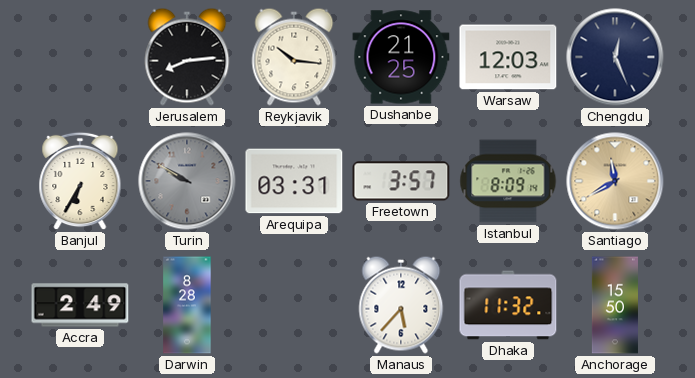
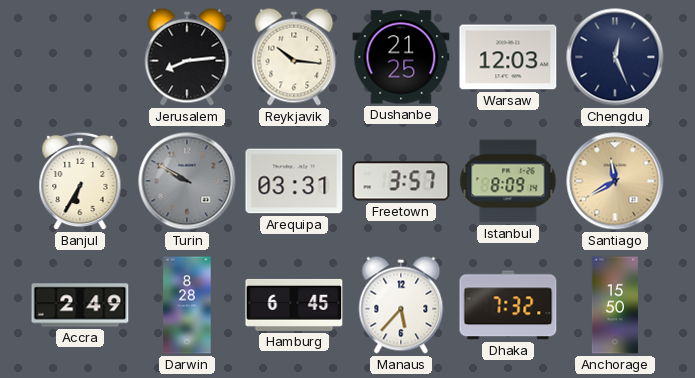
Hamburg: none -> 6:45
Dhaka: 11:32 -> 7:32
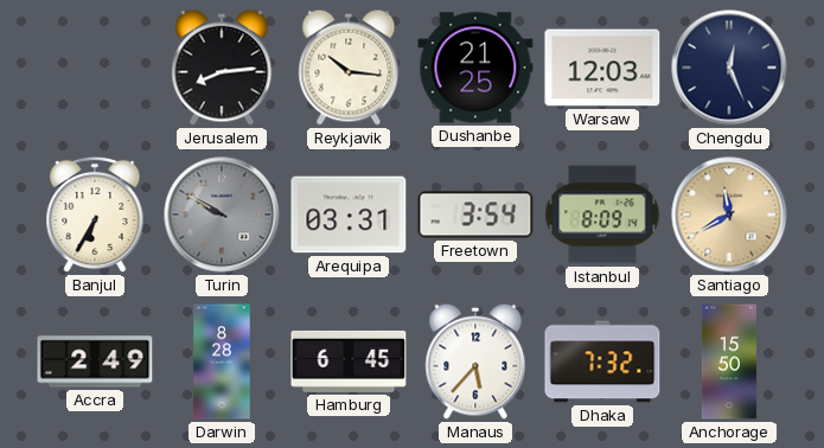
Freetown: 3:57 -> 3:54
